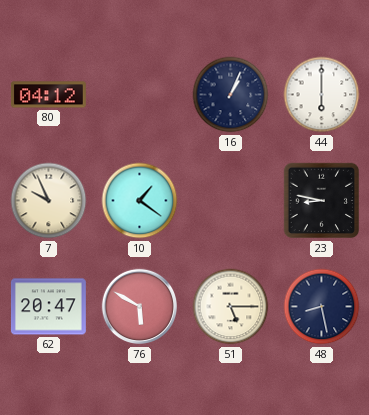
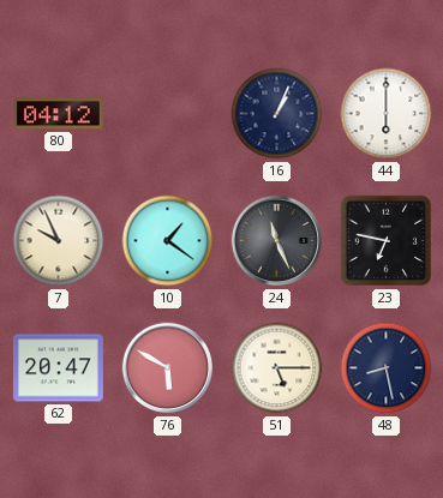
24: none -> 11:26
23: 8:47 -> 6:47
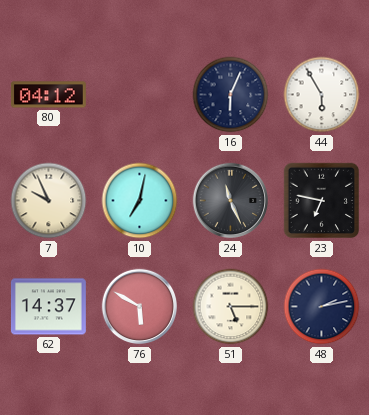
16: 1:04 -> 6:04
44: 6:00 -> 5:55
10: 1:21 -> 7:02
62: 20:47 -> 14:37
48: 8:28 -> 2:13
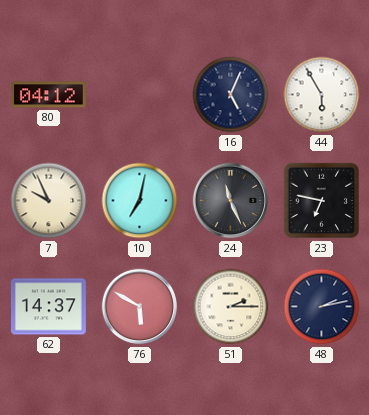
16: 6:04 -> 5:04
51: 5:15 -> 2:15
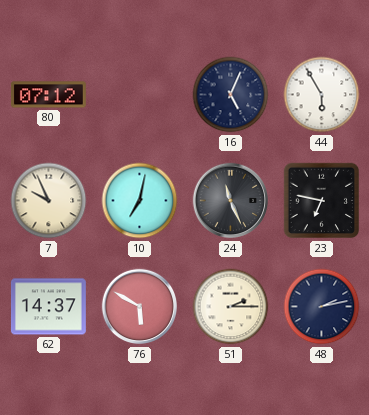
80: 04:12 -> 07:12
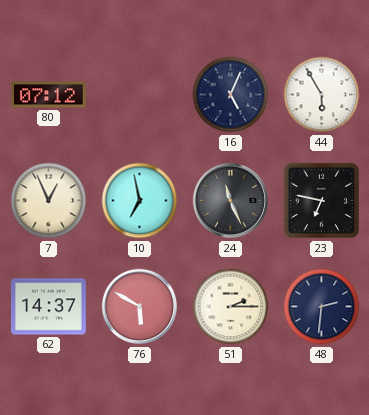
7: 9:56 -> 12:56
10: 7:02 -> 6:58
48: 2:13 -> 2:31
